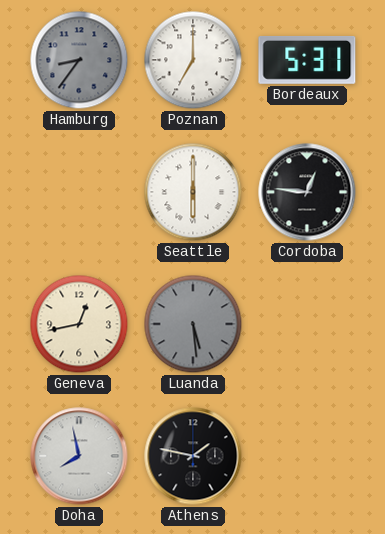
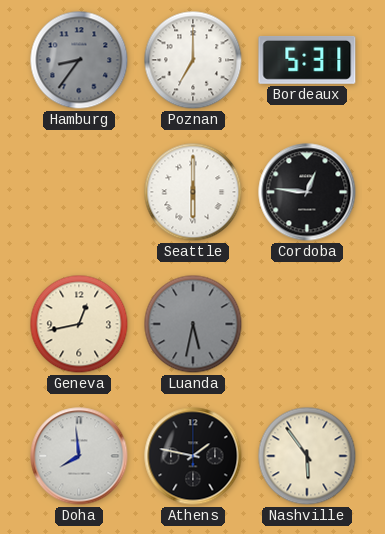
Luanda: 5:29 -> 5:32
Doha: 7:58 -> 7:59
Nashville: none -> 5:54
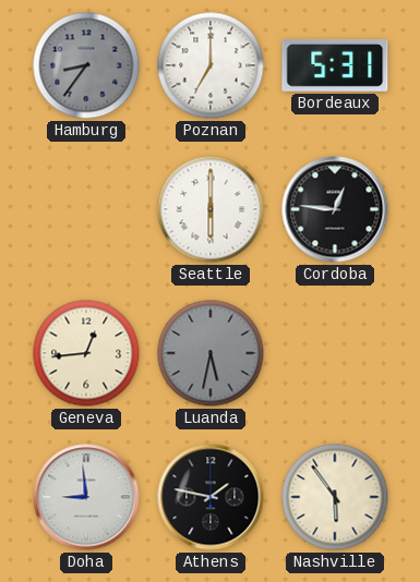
Geneva: 12:43 -> 12:44
Doha: 7:59 -> 8:59
